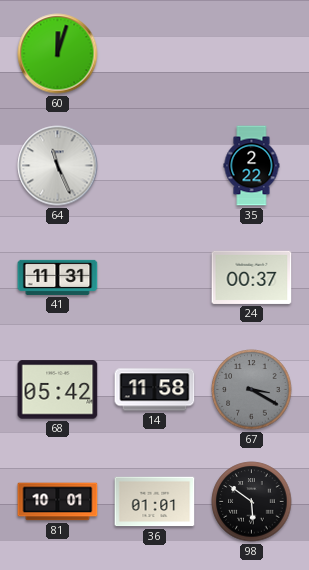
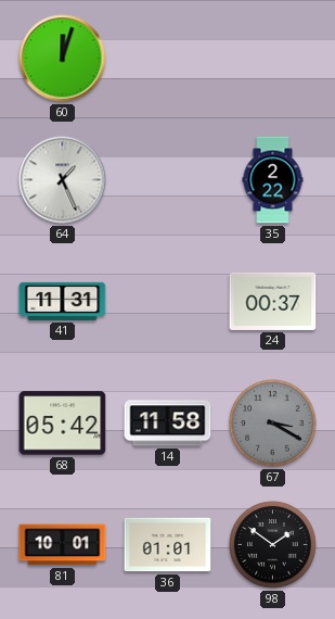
64: 11:26 -> 1:26
98: 5:51 -> 1:51
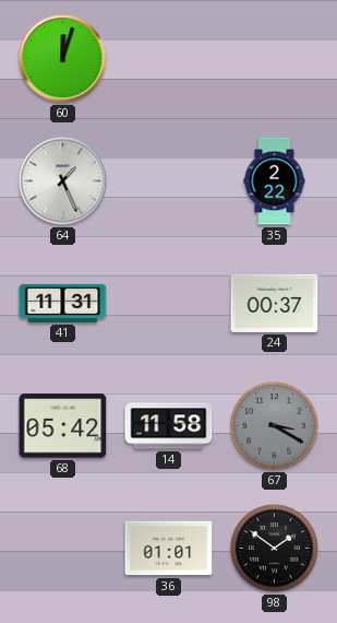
81: 10:01 -> none
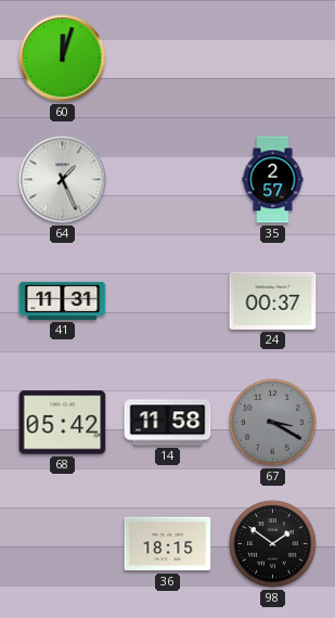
35: 2:22 -> 2:57
36: 01:01 -> 18:15
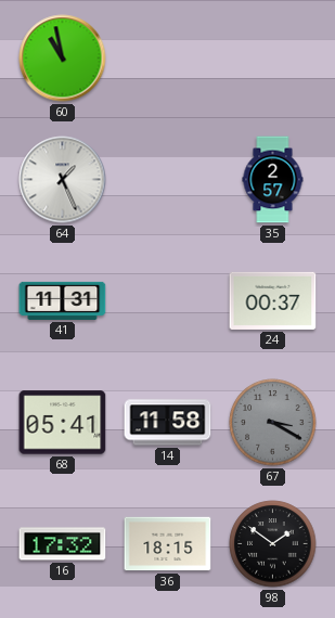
60: 12:03 -> 10:58
68: 05:42 -> 05:41
16: none -> 17:32
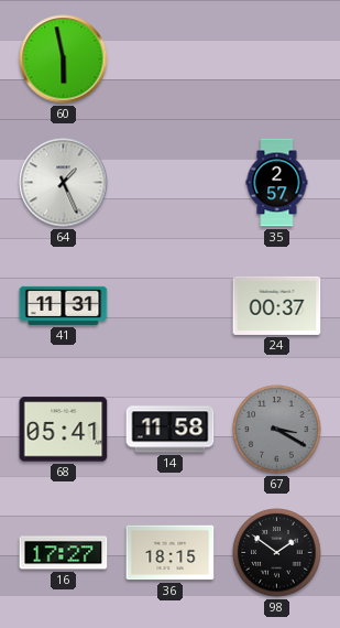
60: 10:58 -> 5:58
16: 17:32 -> 17:27
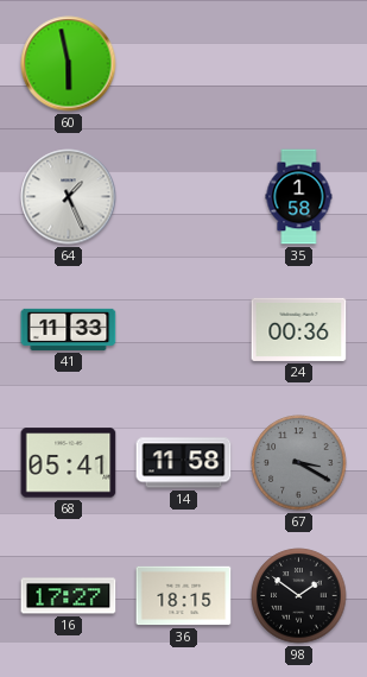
35: 2:57 -> 1:58
41: 11:31 -> 11:33
24: 00:37 -> 00:36
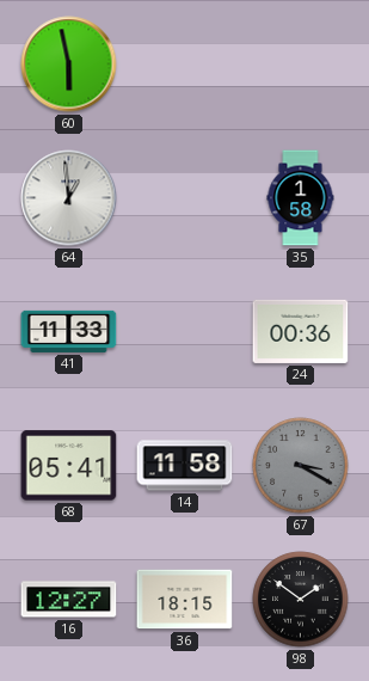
64: 1:26 -> 12:59
16: 17:27 -> 12:27
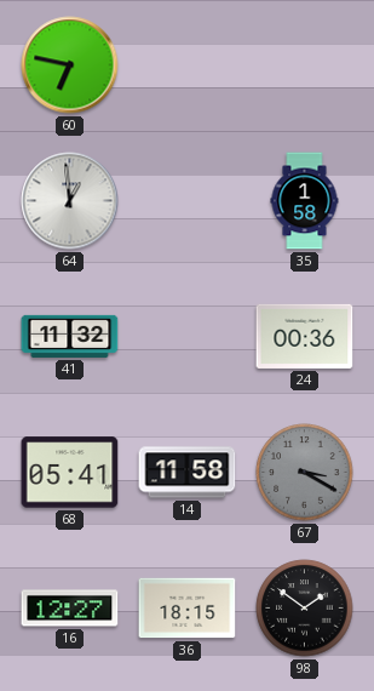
60: 5:58 -> 6:47
41: 11:33 -> 11:32
